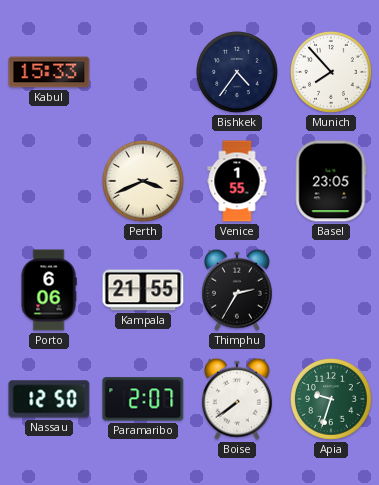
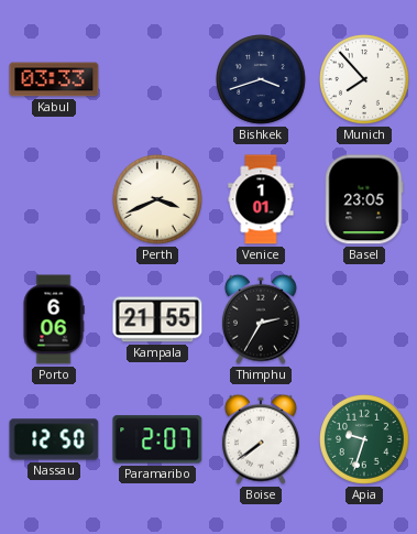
Kabul: 15:33 -> 03:33
Bishkek: 4:36 -> 3:42
Venice: 1:55 -> 1:01
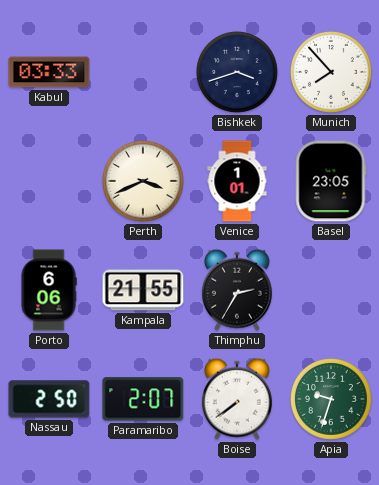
Nassau: 12:50 -> 2:50
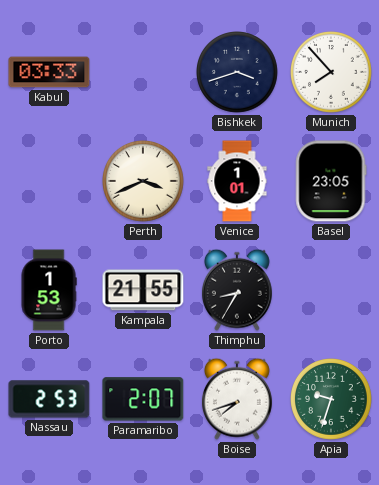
Porto: 6:06 -> 1:53
Thimphu: 2:35 -> 8:35
Nassau: 2:50 -> 2:53
Boise: 7:39 -> 7:42
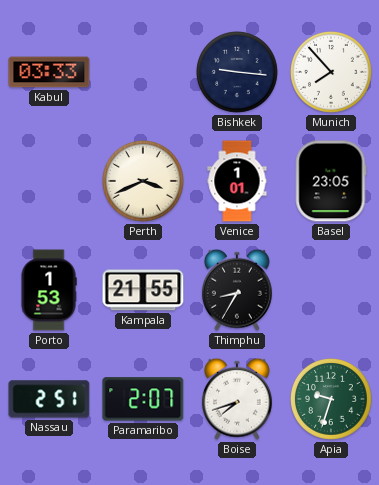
Bishkek: 3:42 -> 9:16
Nassau: 2:53 -> 2:51
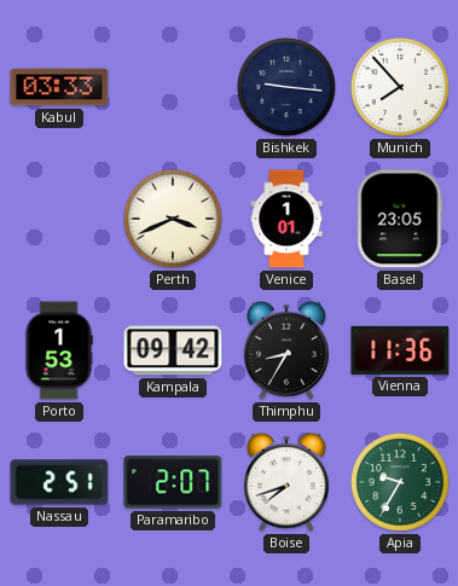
Kampala: 21:55 -> 09:42
Vienna: none -> 11:36
Apia: 9:33 -> 9:35
